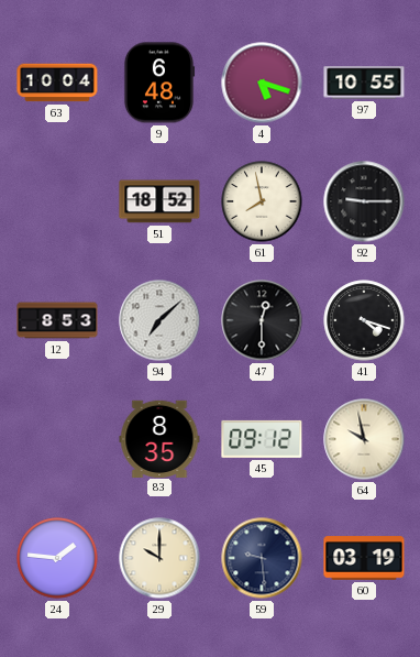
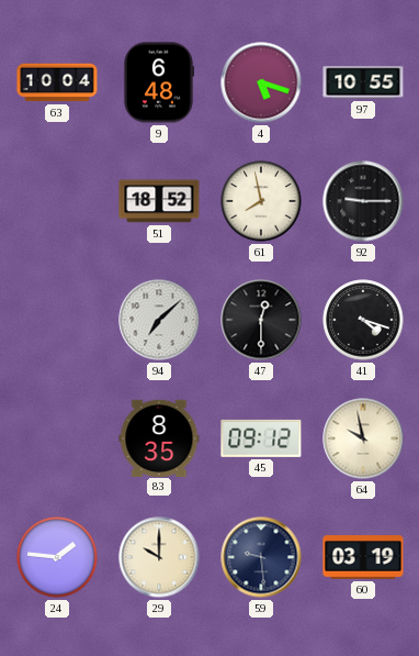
12: 8:53 -> none
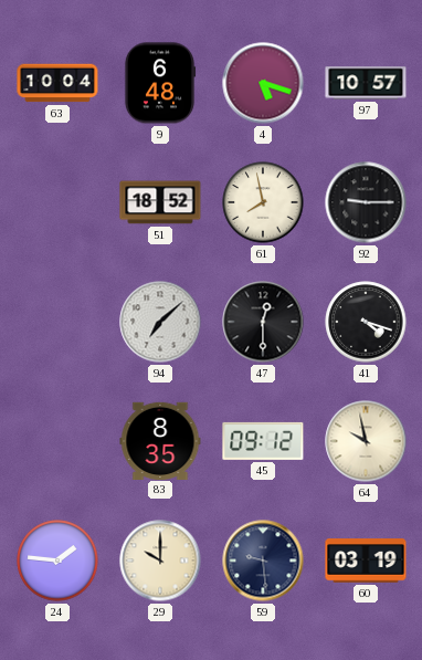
97: 10:55 -> 10:57
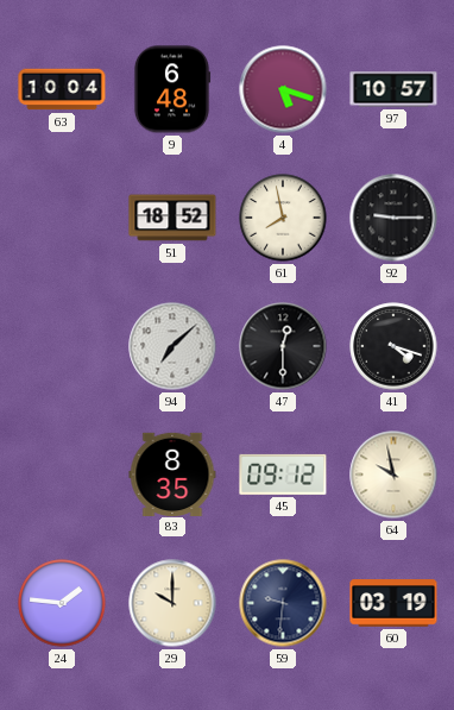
59: 9:29 -> 9:31
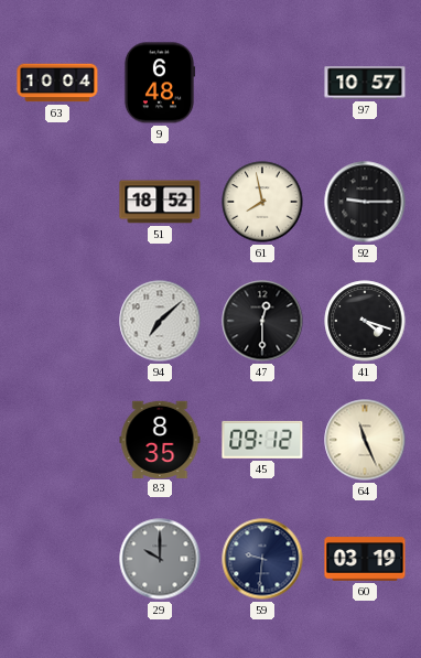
4: 5:18 -> none
64: 9:58 -> 11:26
24: 1:46 -> none
29 dial: cream -> grey
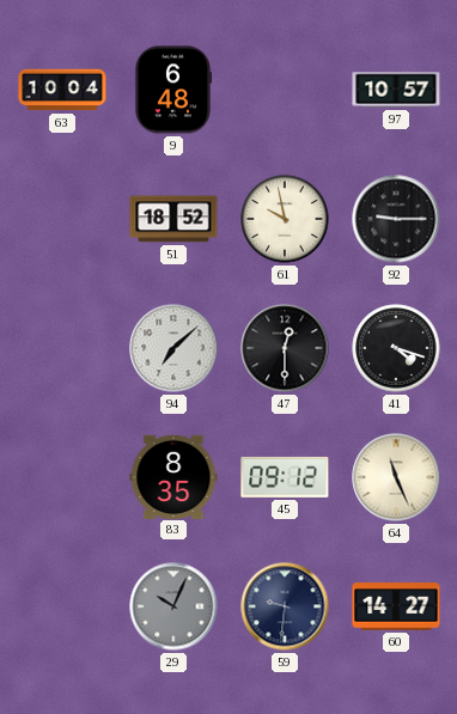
61: 7:58 -> 9:58
29: 10:00 -> 10:04
60: 03:19 -> 14:27
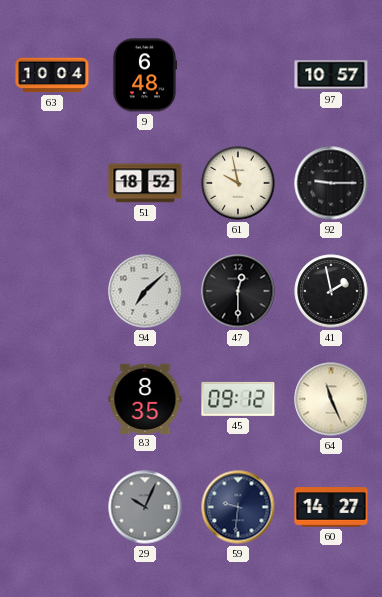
41: 4:18 -> 1:58
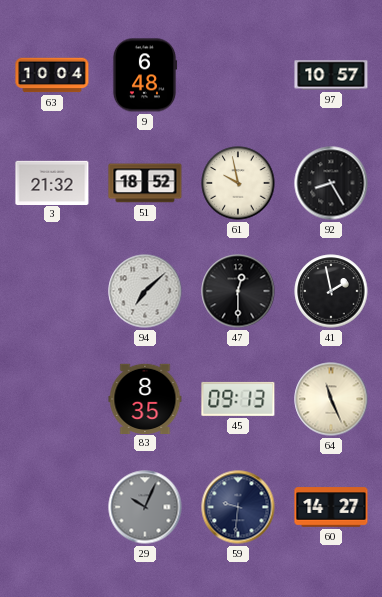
3: none -> 21:32
92: 9:15 -> 8:25
45: 09:12 -> 09:13
